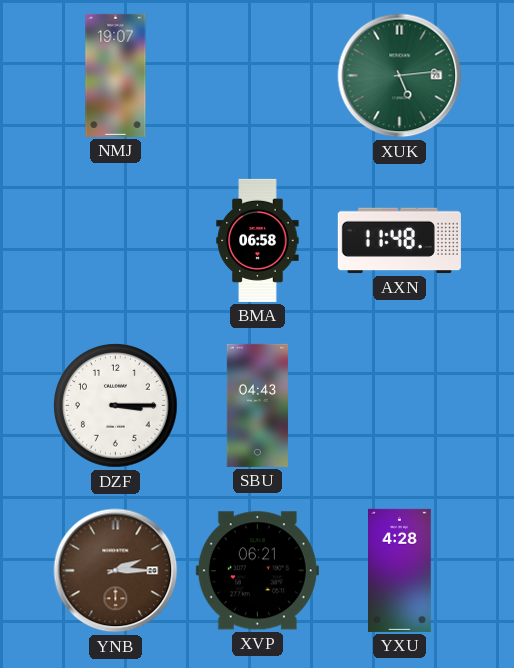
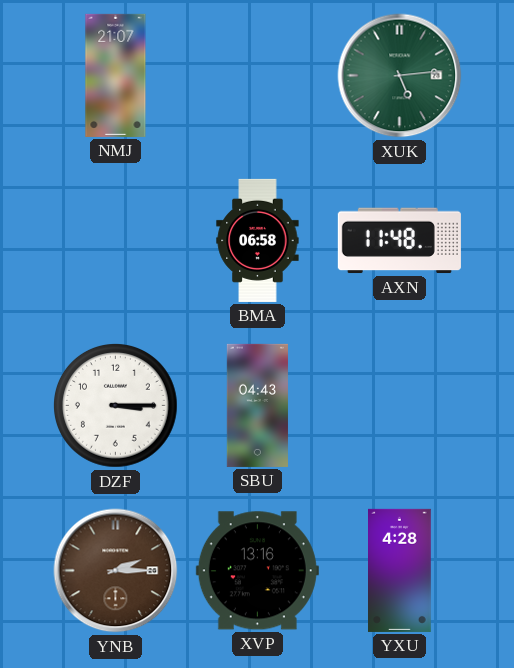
NMJ: 19:07 -> 21:07
XVP: 06:21 -> 13:16
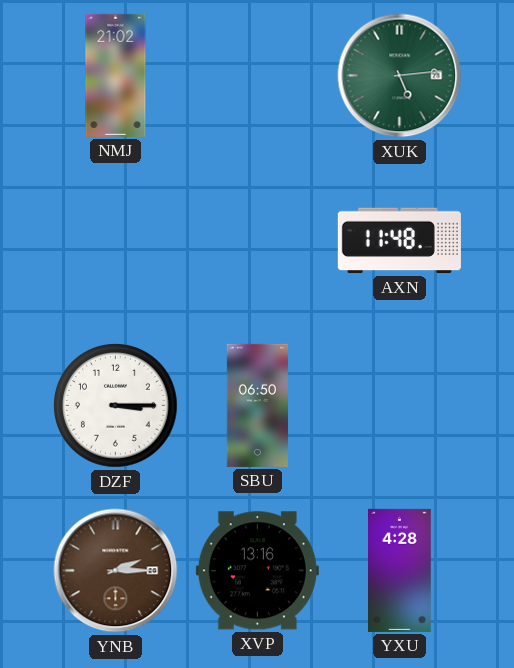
NMJ: 21:07 -> 21:02
BMA: 06:58 -> none
SBU: 04:43 -> 06:50
